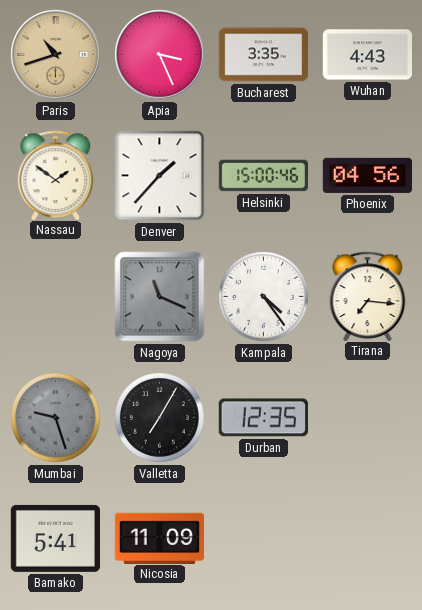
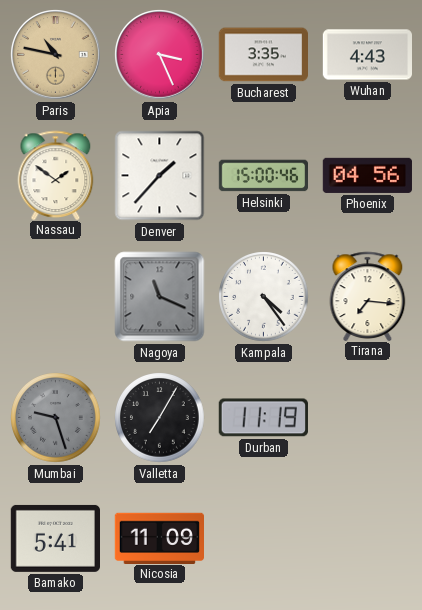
Paris: 10:42 -> 10:47
Durban: 12:35 -> 11:19
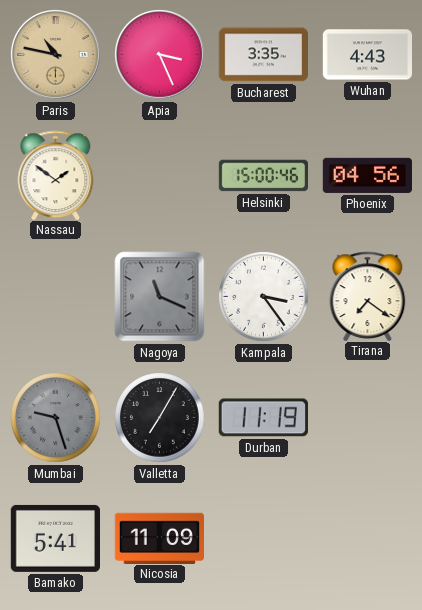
Denver: 1:37 -> none
Kampala: 4:24 -> 3:24
Tirana: 7:16 -> 7:21
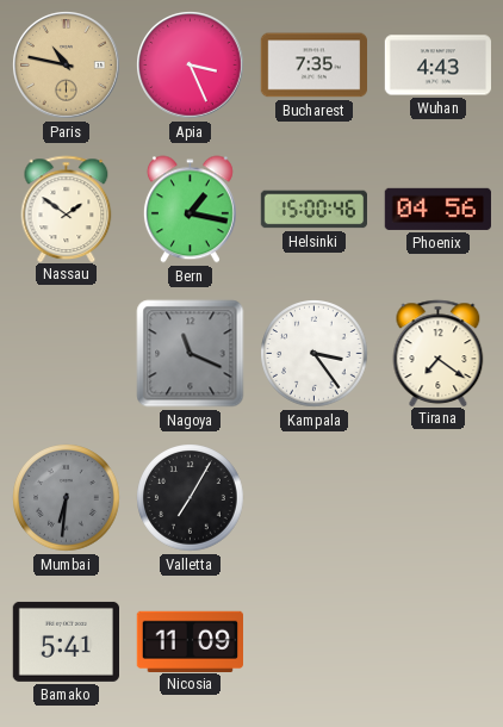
Bucharest: 3:35 -> 7:35
Bern: none -> 1:17
Mumbai: 9:27 -> 6:31
Durban: 11:19 -> none
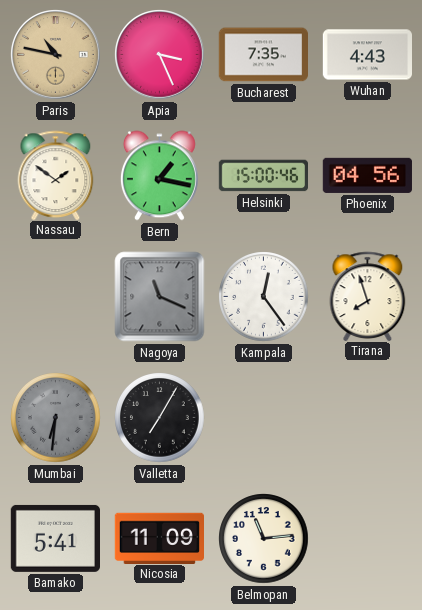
Kampala: 3:24 -> 12:24
Tirana: 7:21 -> 7:57
Belmopan: none -> 11:14
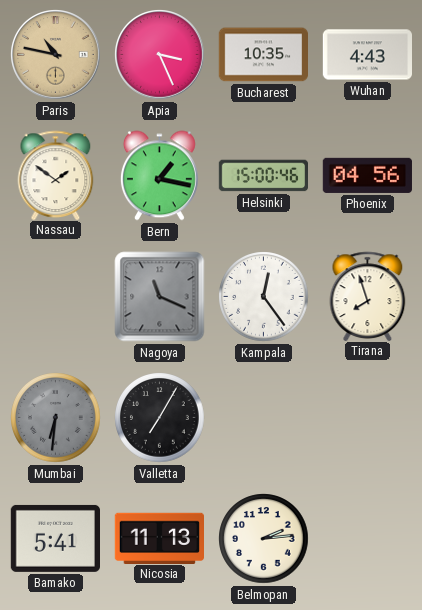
Bucharest: 7:35 -> 10:35
Nicosia: 11:09 -> 11:13
Belmopan: 11:14 -> 2:14
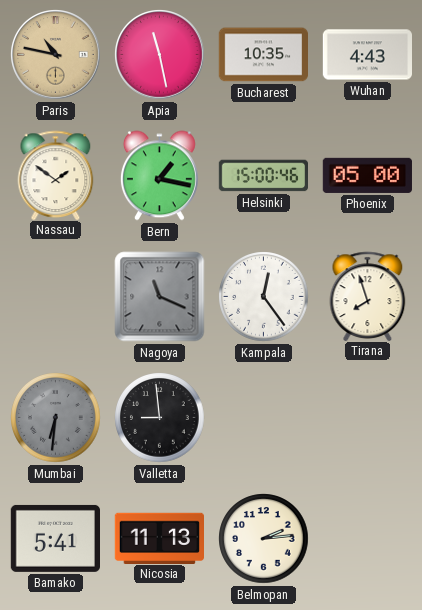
Apia: 3:26 -> 11:28
Phoenix: 04:56 -> 05:00
Valletta: 7:05 -> 8:59
